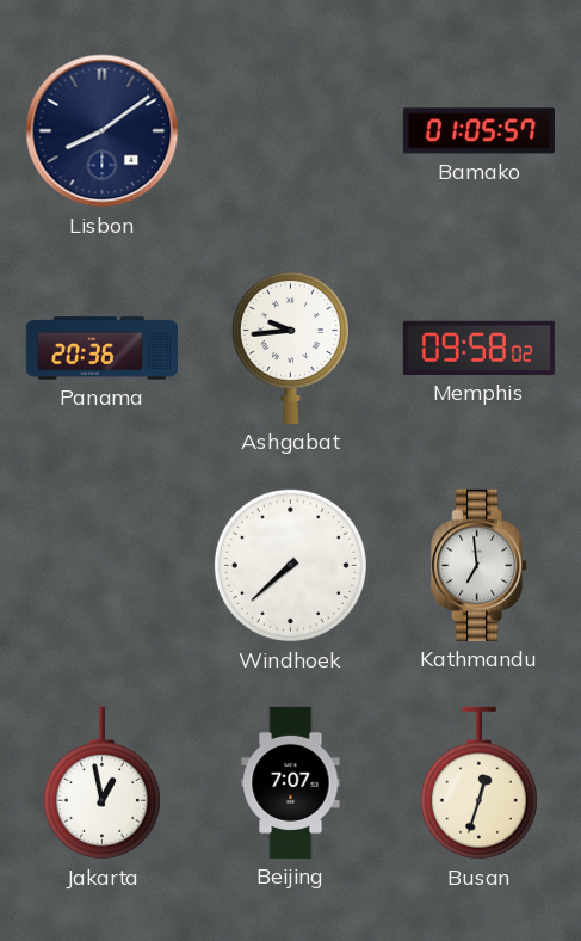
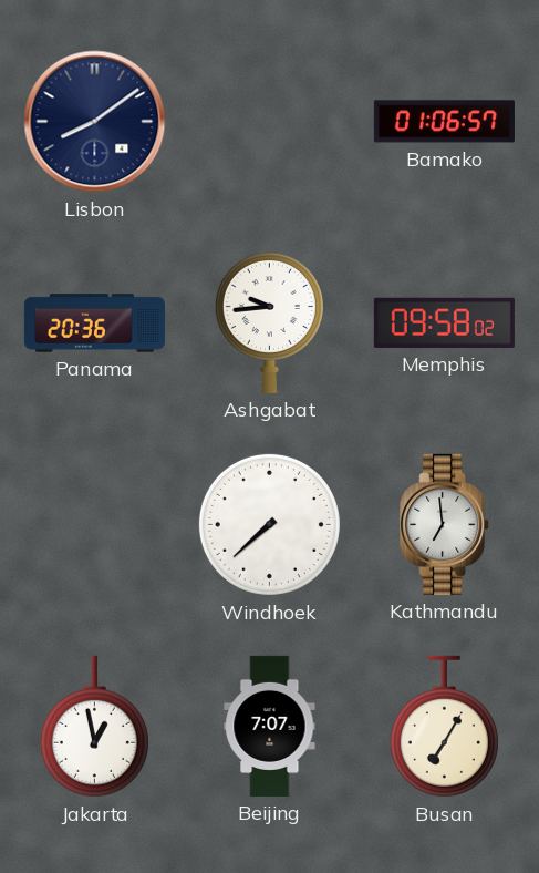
Bamako: 01:05 -> 01:06
Busan: 12:33 -> 7:05
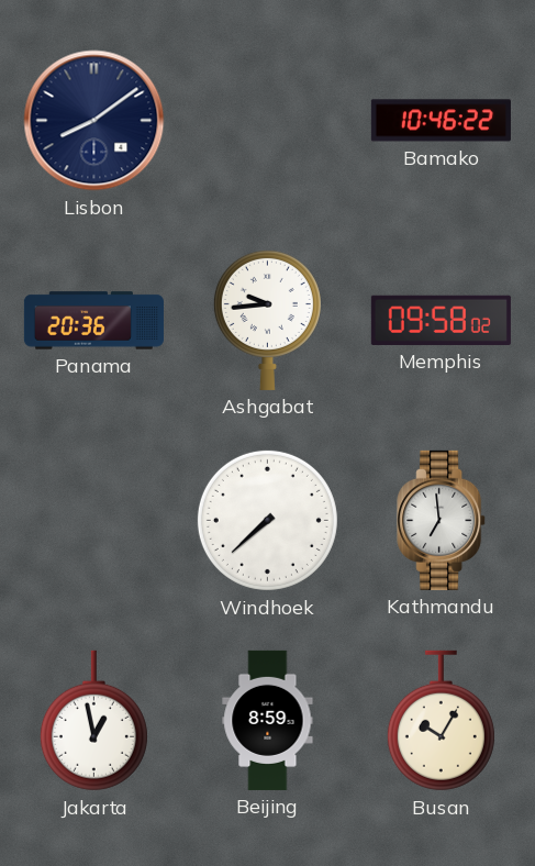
Bamako: 01:06 -> 10:46
Beijing: 7:07 -> 8:59
Busan: 7:05 -> 10:05
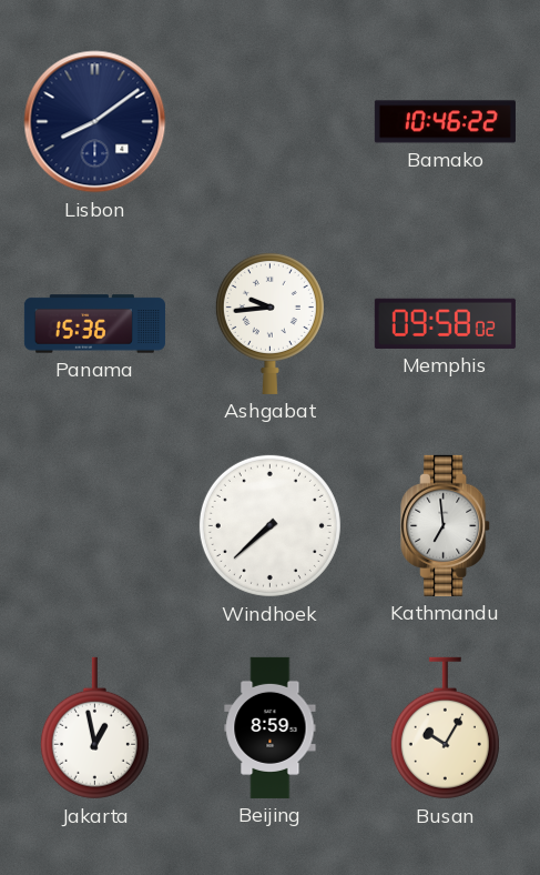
Panama: 20:36 -> 15:36
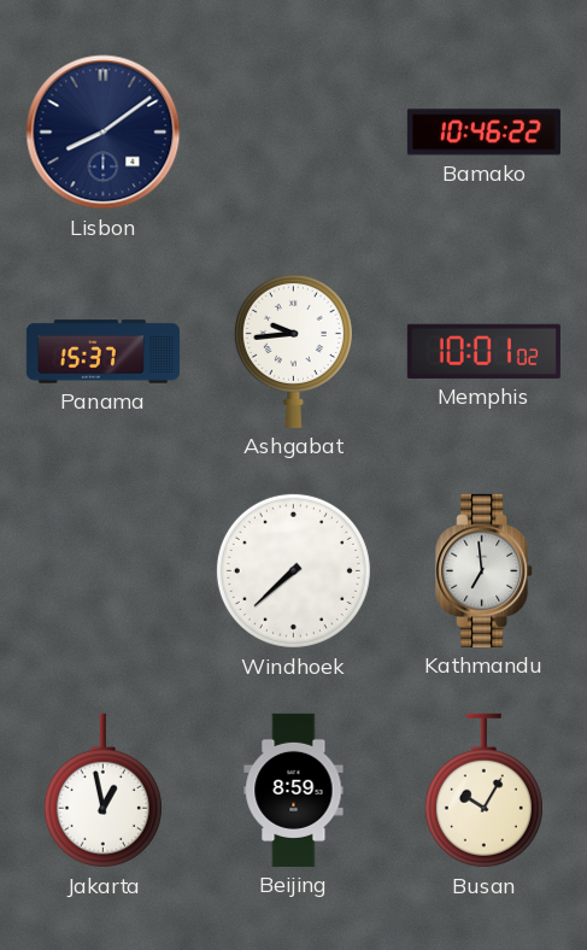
Panama: 15:36 -> 15:37
Memphis: 09:58 -> 10:01
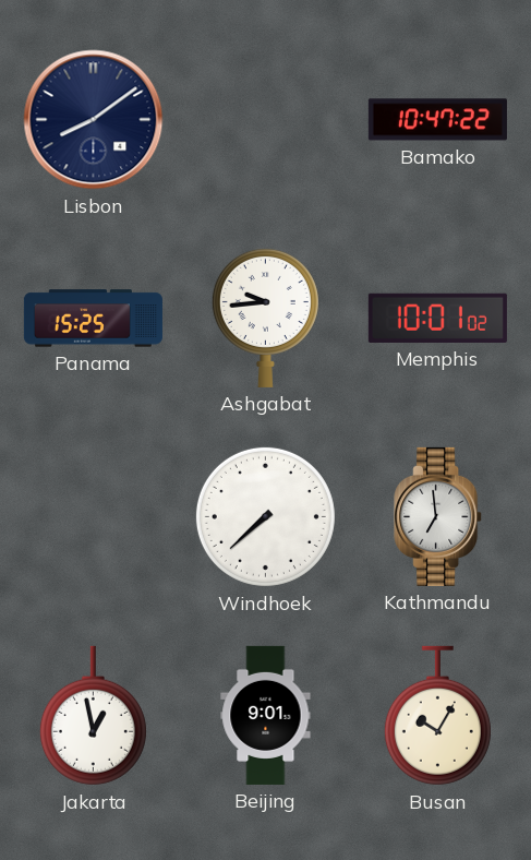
Bamako: 10:46 -> 10:47
Panama: 15:37 -> 15:25
Beijing: 8:59 -> 9:01
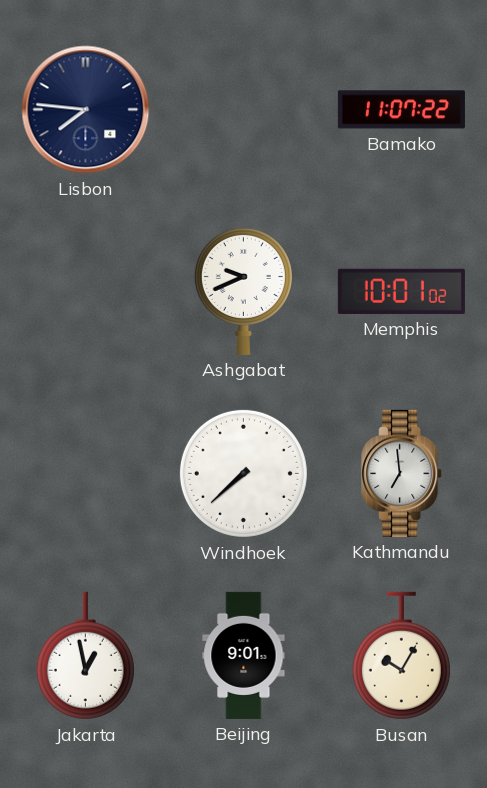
Lisbon: 8:09 -> 7:46
Bamako: 10:47 -> 11:07
Panama: 15:25 -> none
Ashgabat: 9:44 -> 9:41
